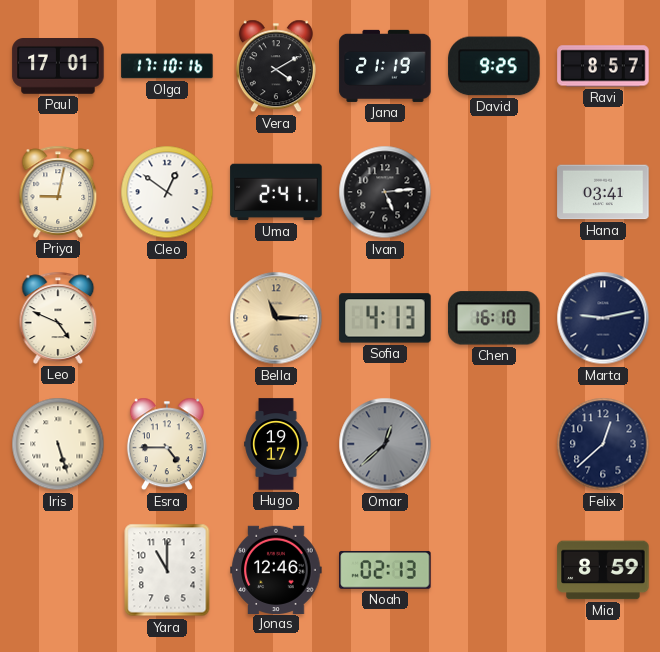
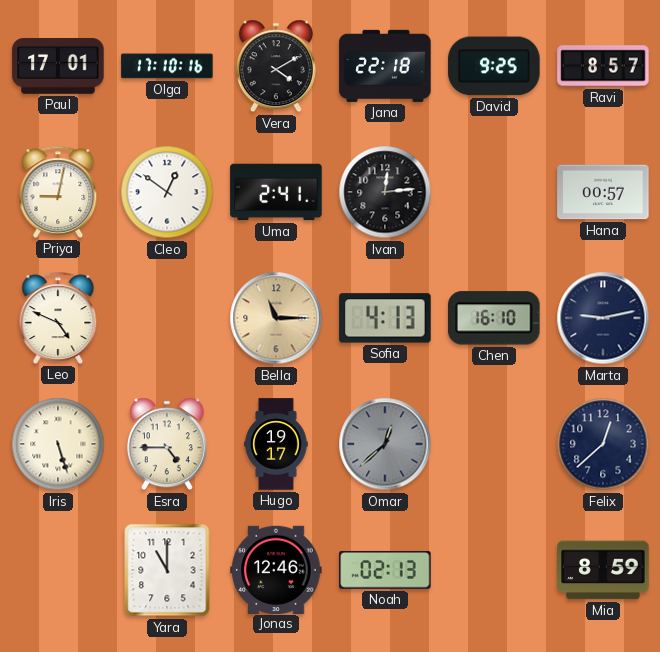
Jana: 21:19 -> 22:18
Ivan: 5:14 -> 12:14
Hana: 03:41 -> 00:57
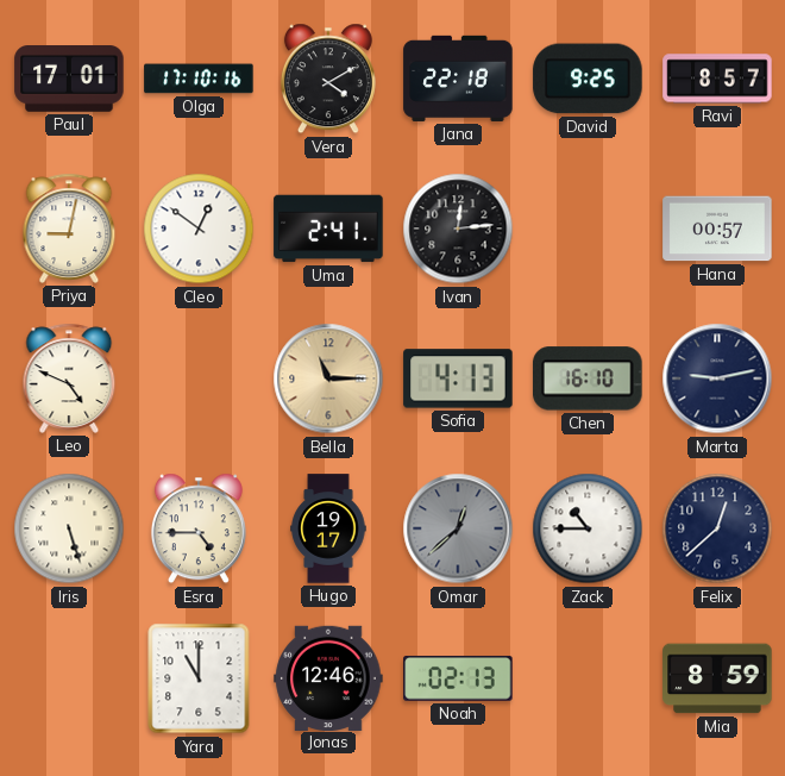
Zack: none -> 10:45
